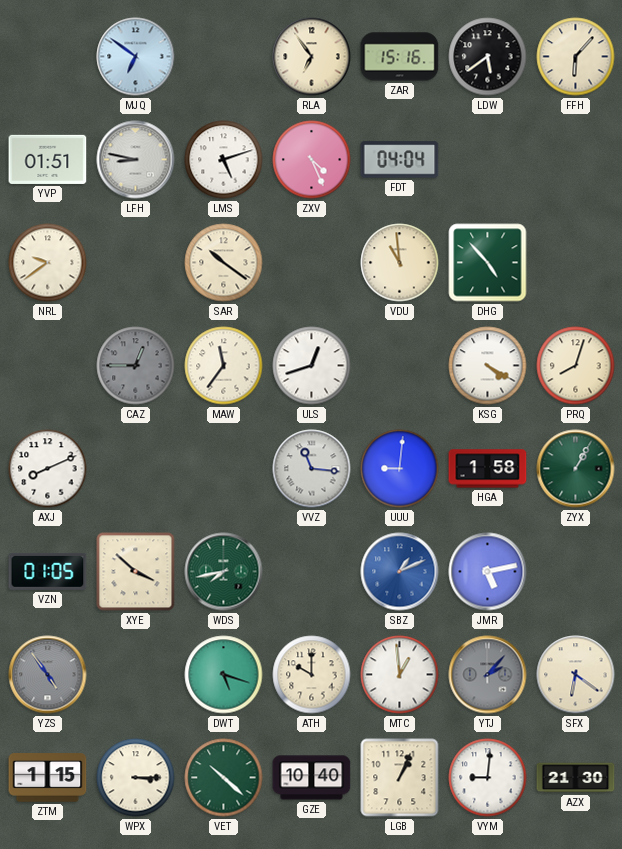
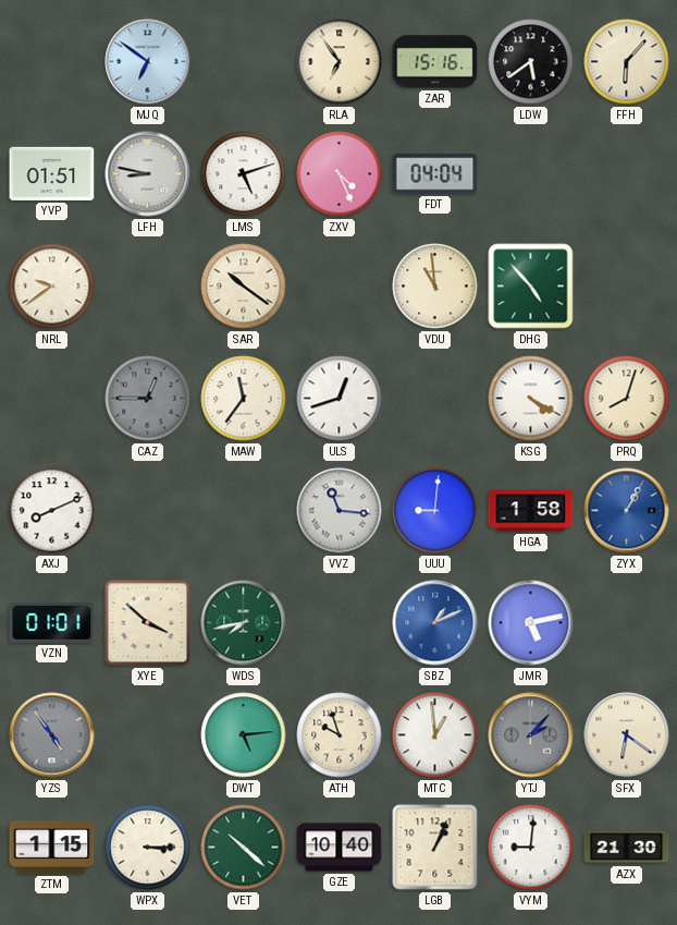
ZYX dial: green -> blue
VZN: 01:05 -> 01:01
DWT: 5:18 -> 5:14
ATH: 10:00 -> 9:57
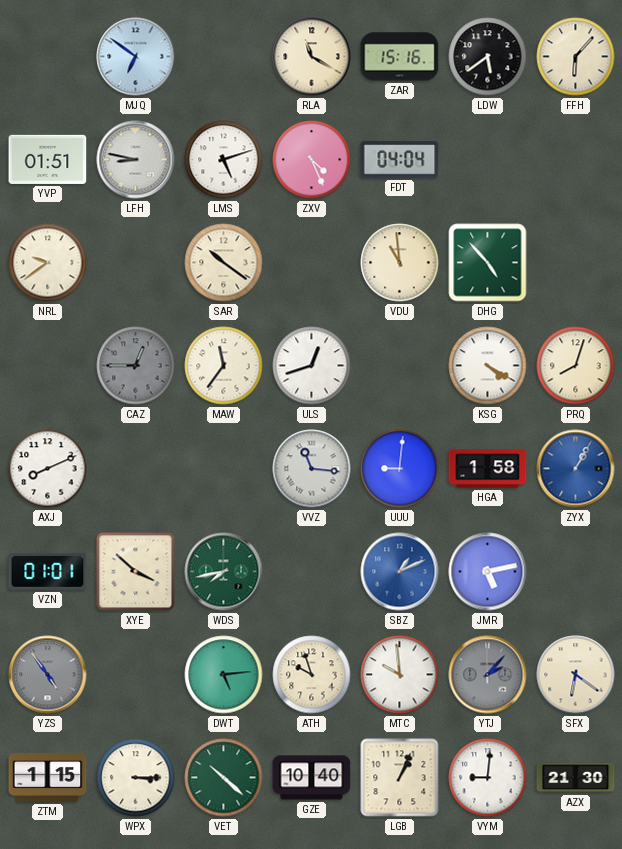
RLA: 6:54 -> 11:20
MTC: 12:59 -> 9:59
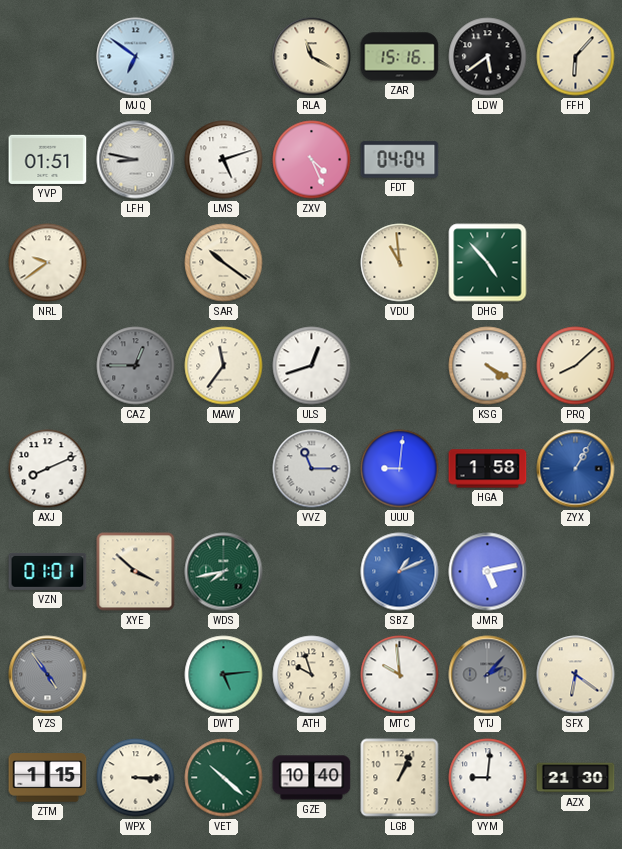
PRQ: 8:03 -> 8:08
VVZ: 11:16 -> 11:15
